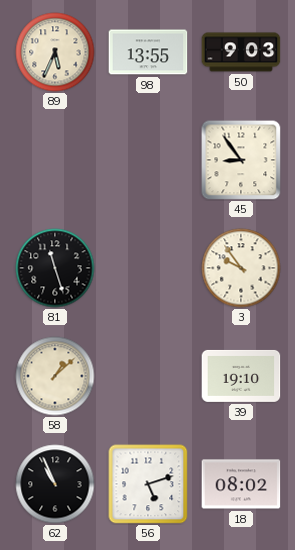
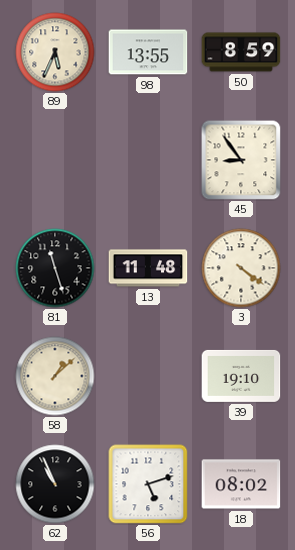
50: 9:03 -> 8:59
13: none -> 11:48
3: 9:54 -> 4:21
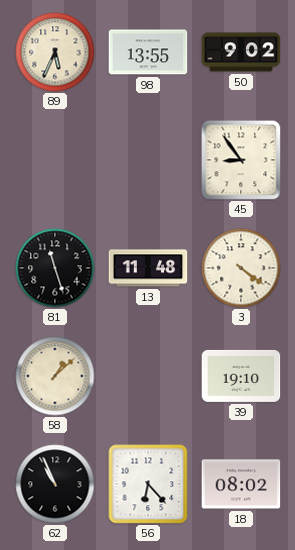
50: 8:59 -> 9:02
56: 5:12 -> 6:23
